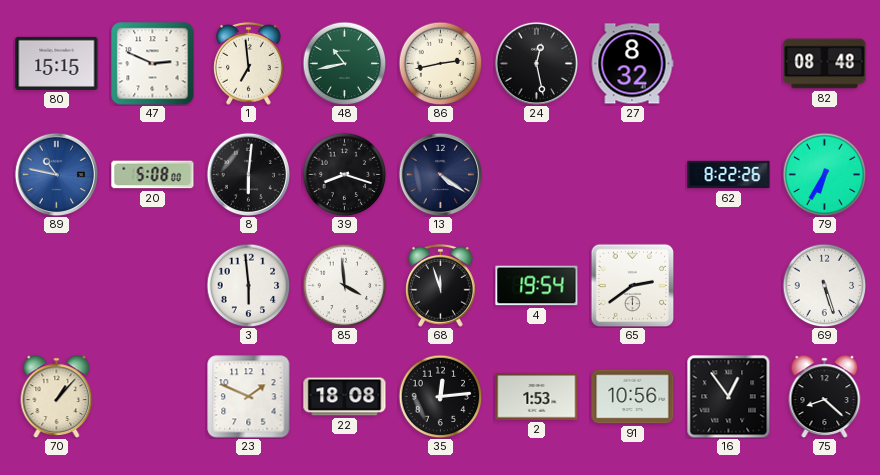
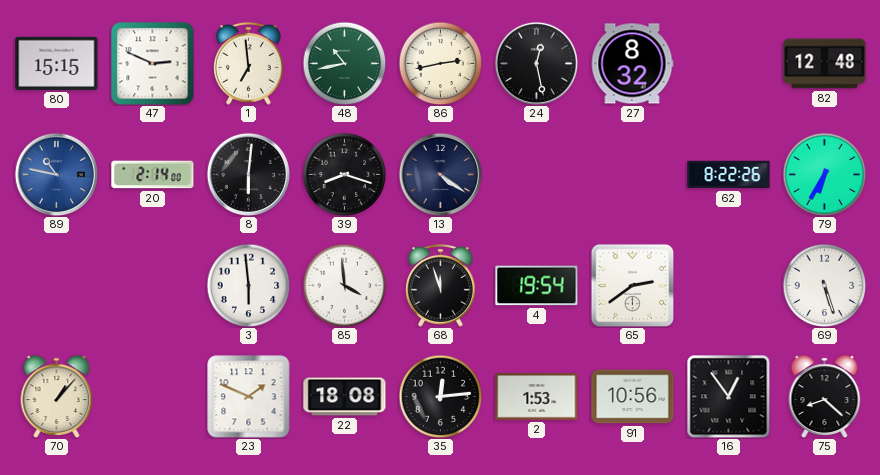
82: 08:48 -> 12:48
20: 5:08 -> 2:14
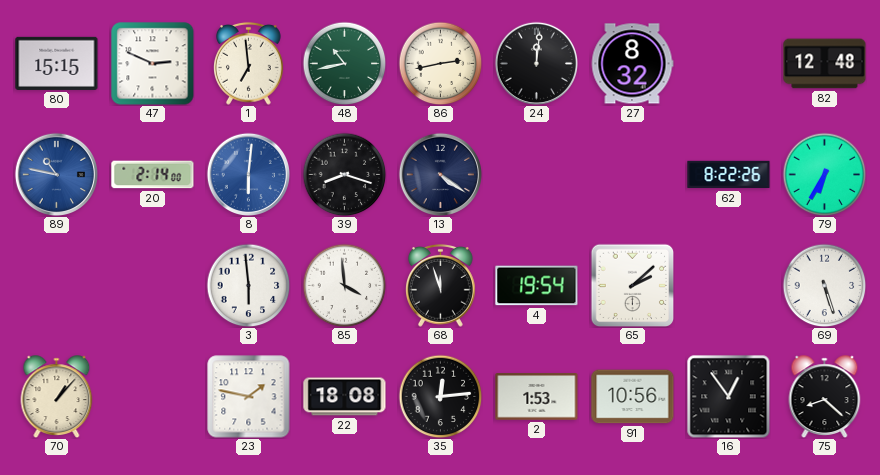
24: 12:28 -> 12:01
8 dial: black -> blue
65: 2:39 -> 2:08
23: 1:49 -> 1:47
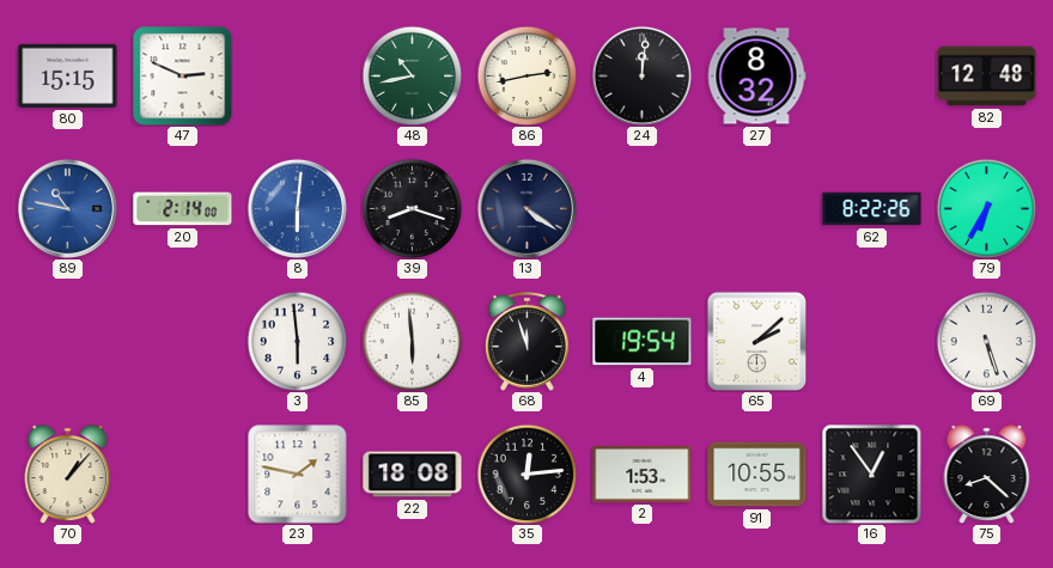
1: 6:59 -> none
85: 3:59 -> 5:59
91: 10:56 -> 10:55
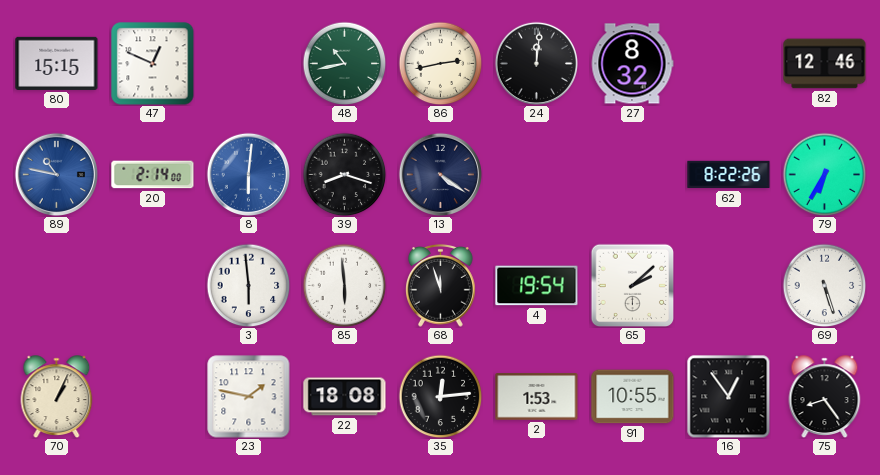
47: 2:49 -> 12:49
82: 12:48 -> 12:46
70: 1:07 -> 1:04
75: 8:22 -> 8:24
